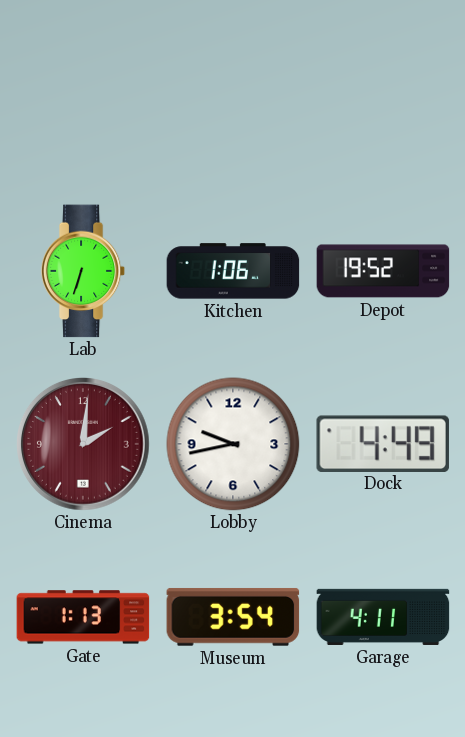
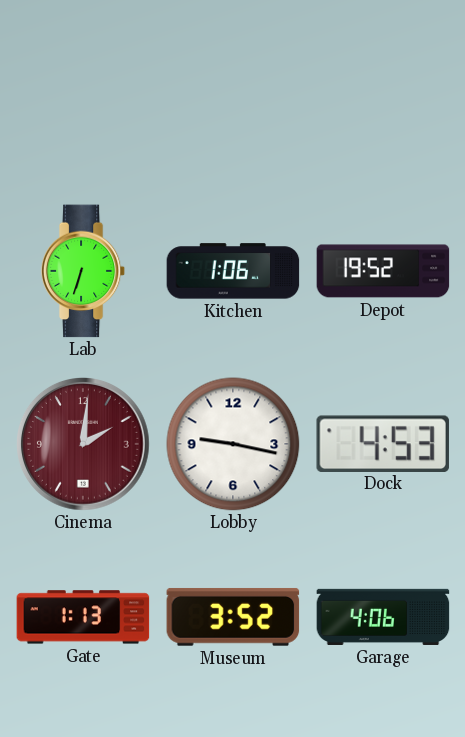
Lobby: 9:43 -> 9:17
Dock: 4:49 -> 4:53
Museum: 3:54 -> 3:52
Garage: 4:11 -> 4:06
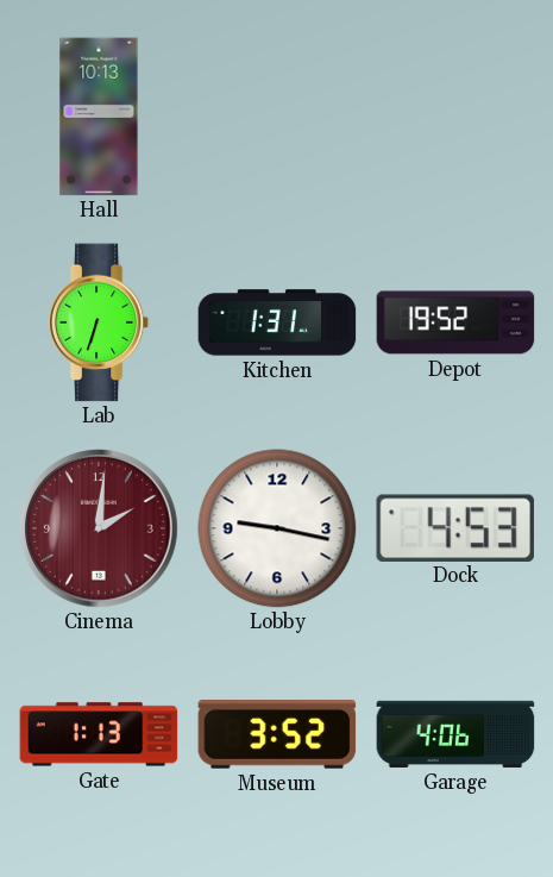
Hall: none -> 10:13
Kitchen: 1:06 -> 1:31
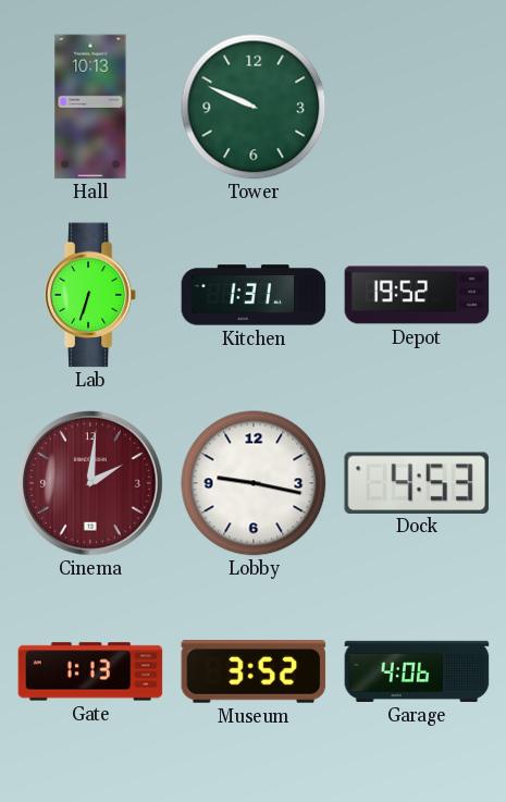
Tower: none -> 9:49
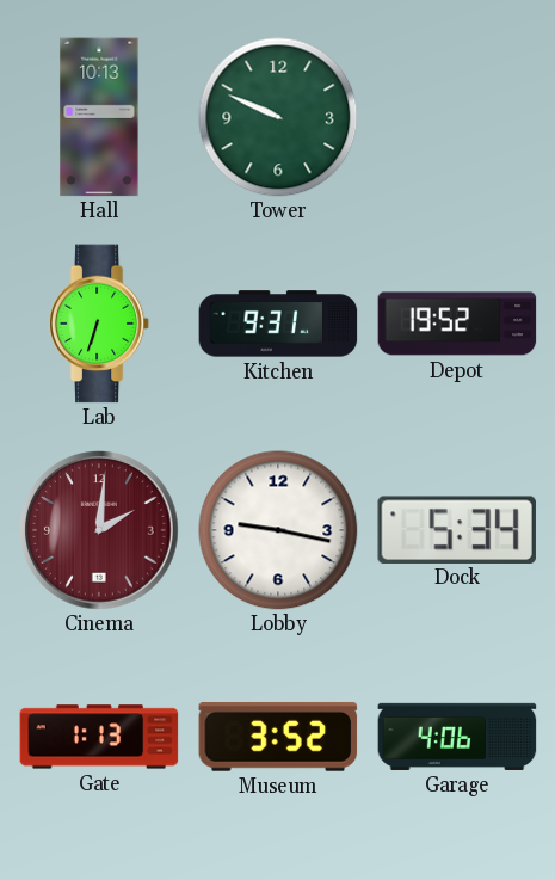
Kitchen: 1:31 -> 9:31
Dock: 4:53 -> 5:34
